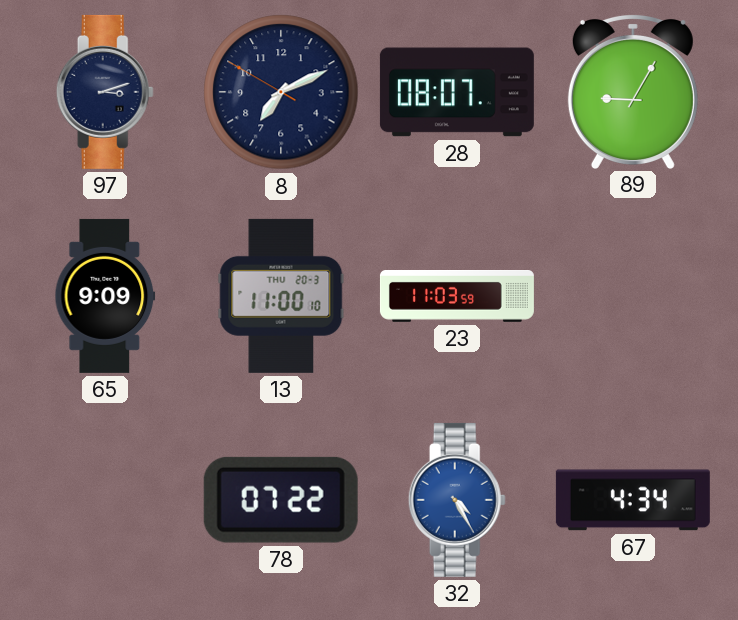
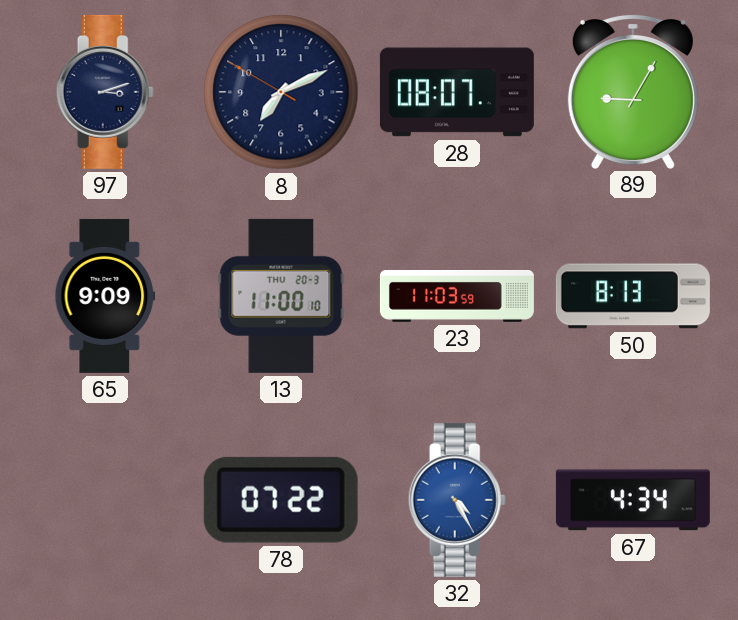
50: none -> 8:13
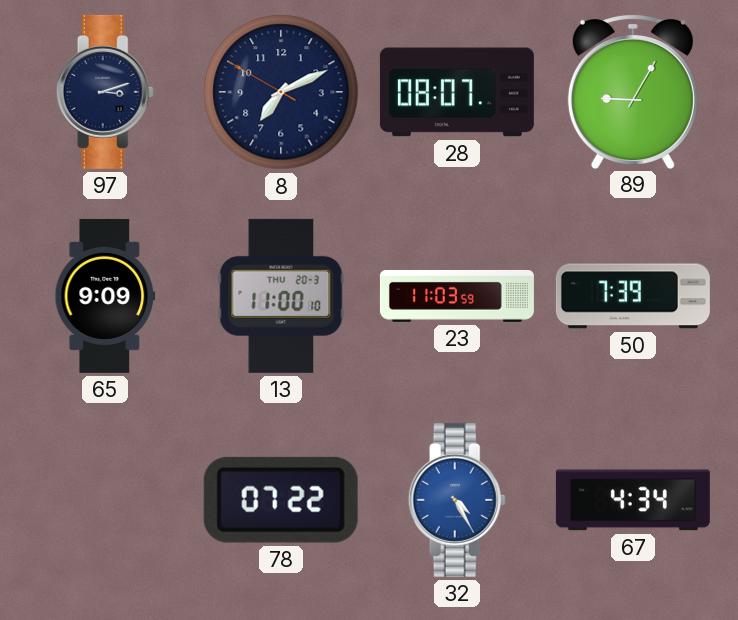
50: 8:13 -> 7:39
